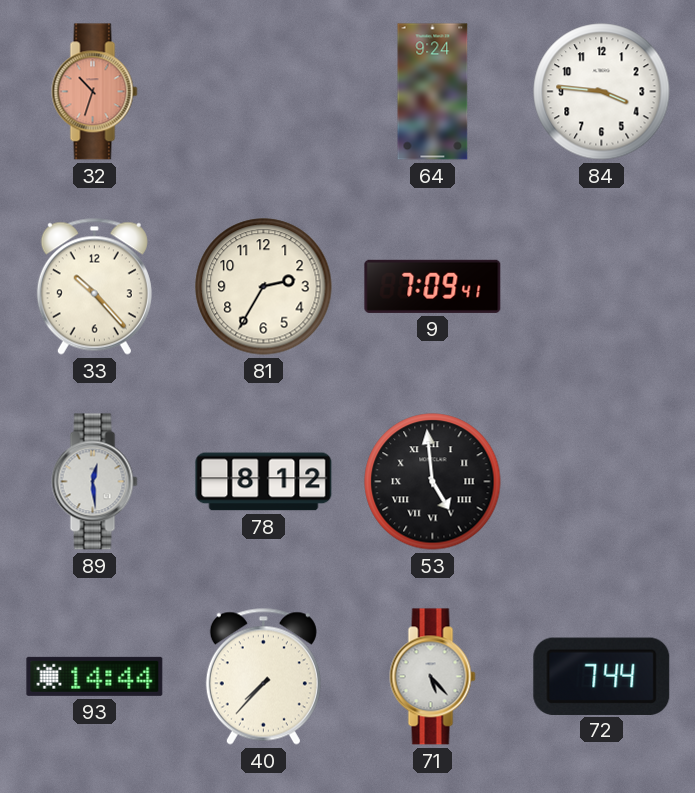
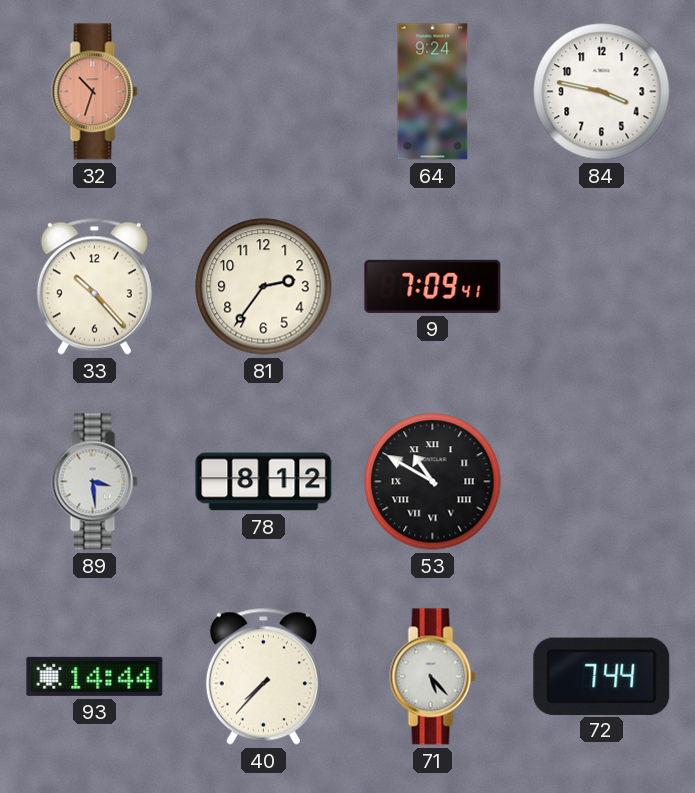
84: 3:46 -> 3:47
81: 2:35 -> 2:36
89: 12:29 -> 3:29
53: 4:59 -> 10:50
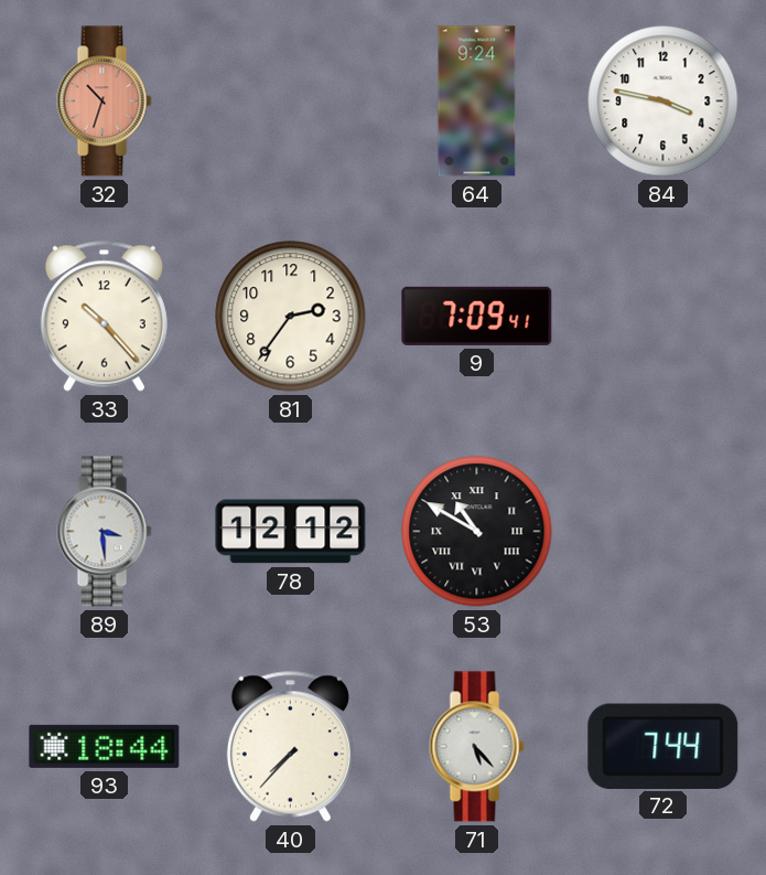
78: 8:12 -> 12:12
93: 14:44 -> 18:44
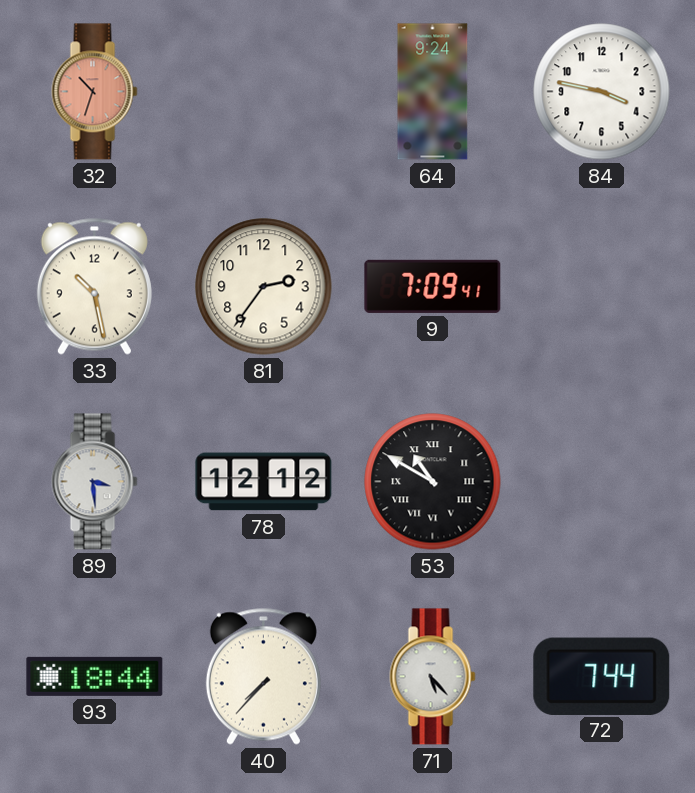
33: 10:23 -> 10:28
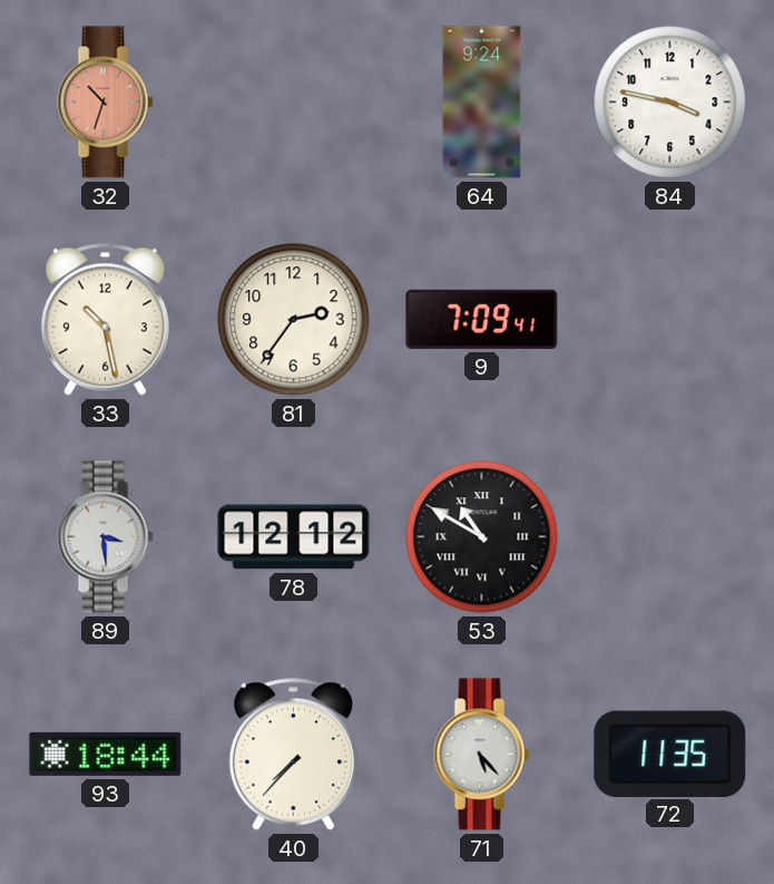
72: 7:44 -> 11:35
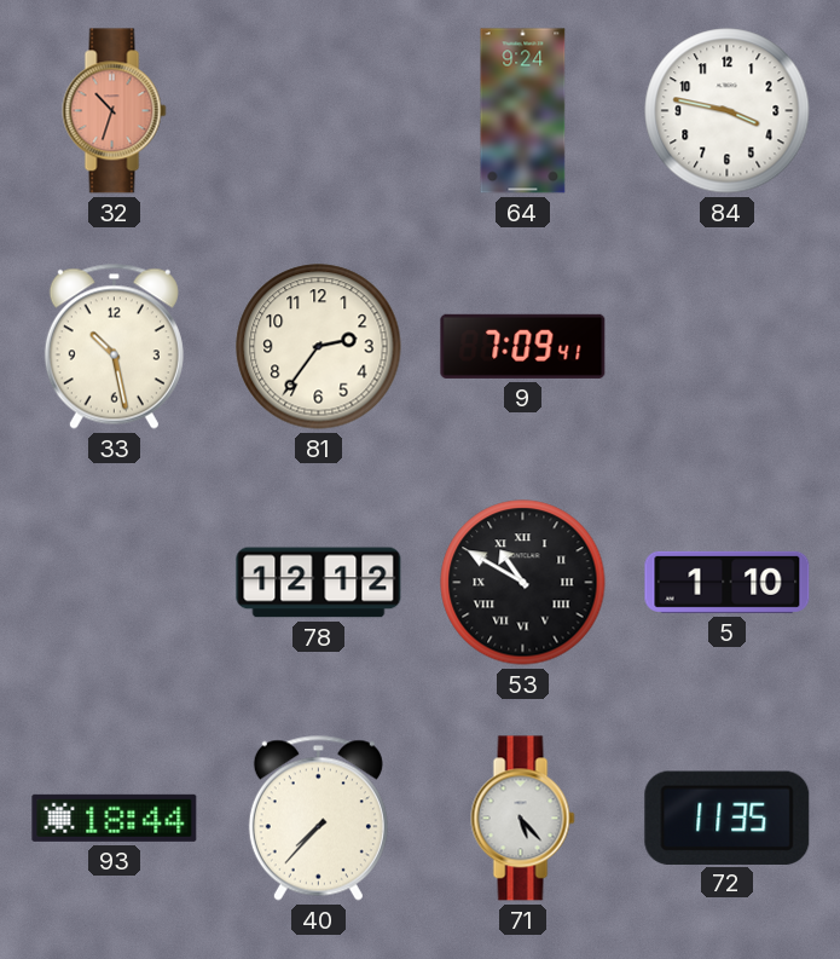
89: 3:29 -> none
5: none -> 1:10
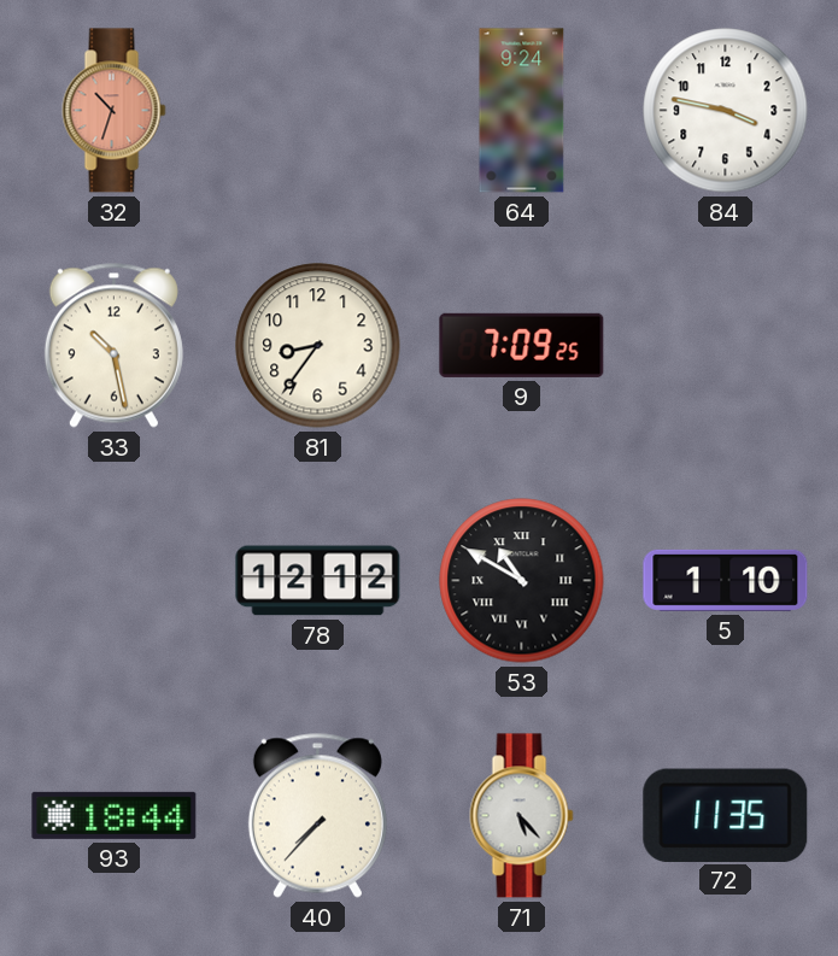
81: 2:36 -> 8:36
9: 7:09:41 -> 7:09:25
